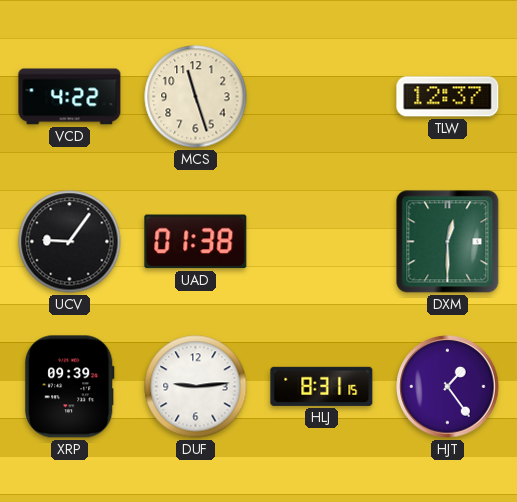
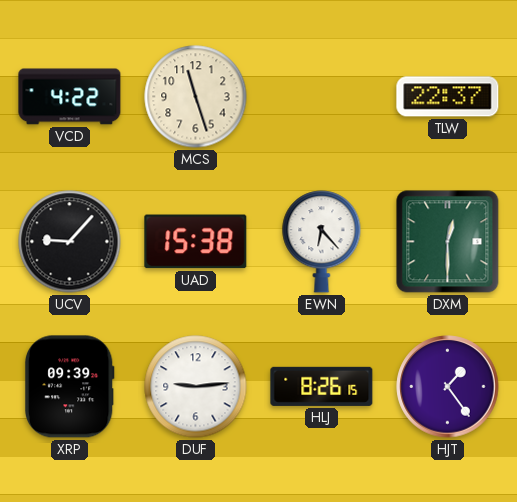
TLW: 12:37 -> 22:37
UCV: 9:06 -> 9:07
UAD: 01:38 -> 15:38
EWN: none -> 6:23
HLJ: 8:31 -> 8:26
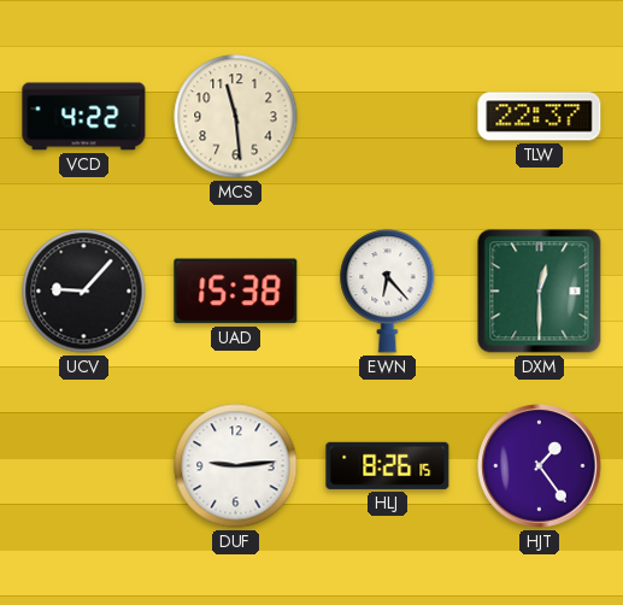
MCS: 11:27 -> 11:29
XRP: 09:39 -> none
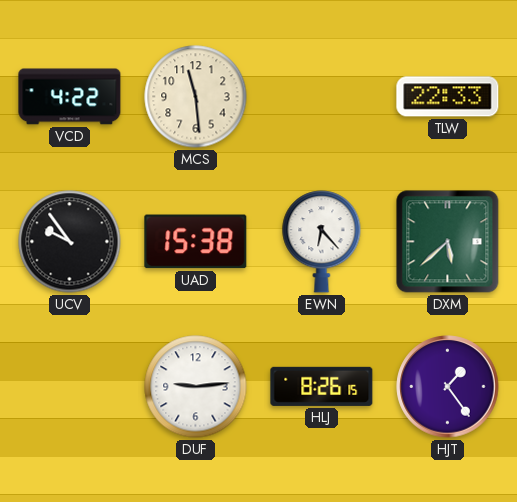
TLW: 22:37 -> 22:33
UCV: 9:07 -> 9:54
DXM: 12:30 -> 5:38
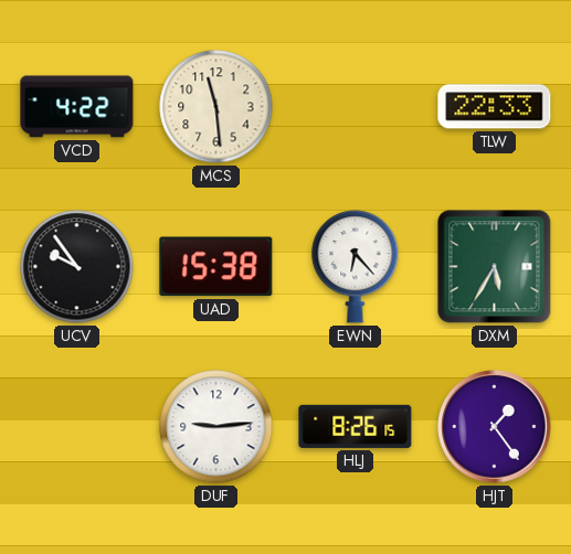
DXM: 5:38 -> 5:35
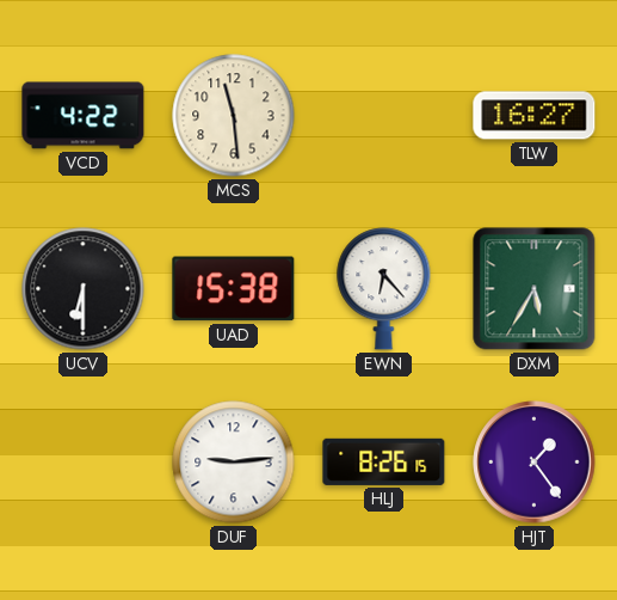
TLW: 22:33 -> 16:27
UCV: 9:54 -> 6:30
